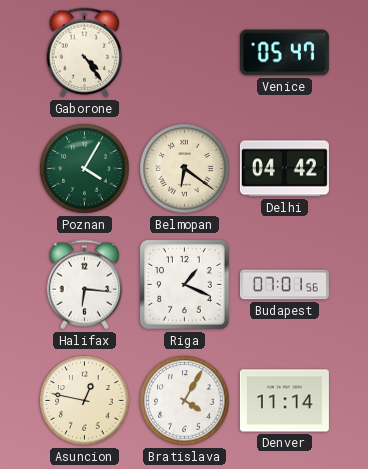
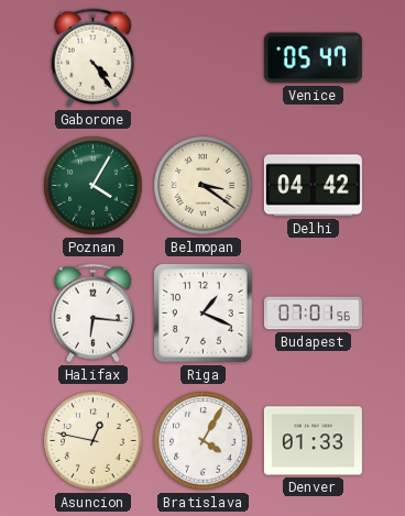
Belmopan: 6:21 -> 3:21
Denver: 11:14 -> 01:33
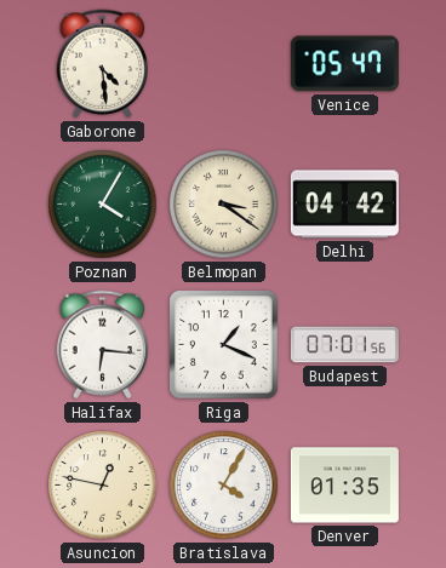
Gaborone: 4:24 -> 4:29
Denver: 01:33 -> 01:35
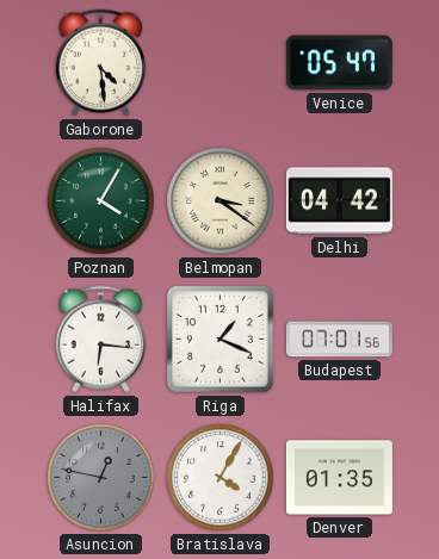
Asuncion dial: cream -> grey
